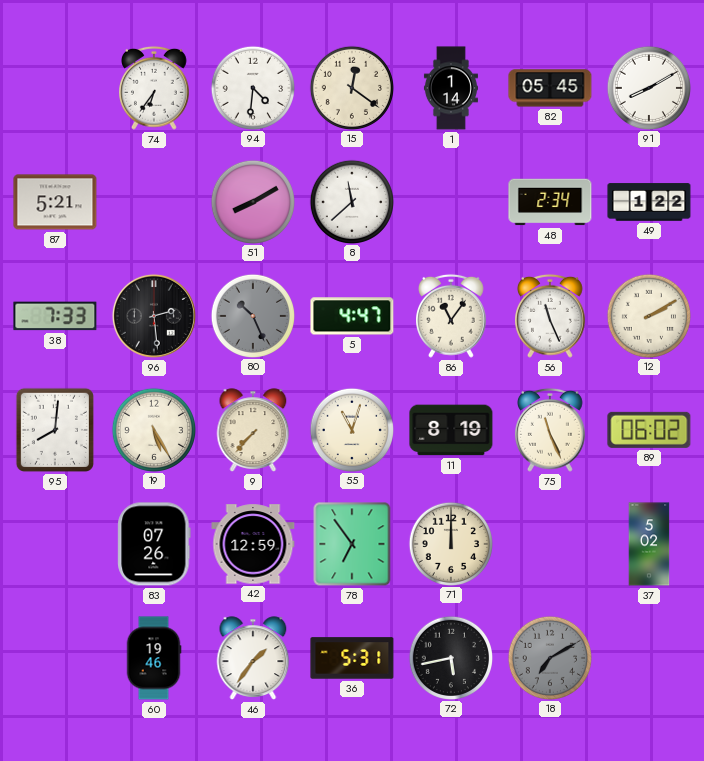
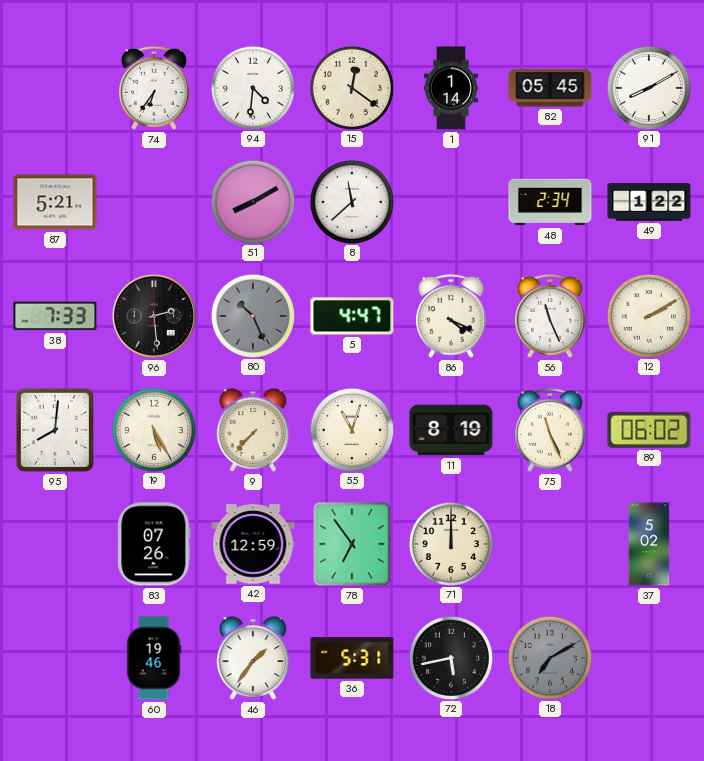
86: 11:06 -> 4:19
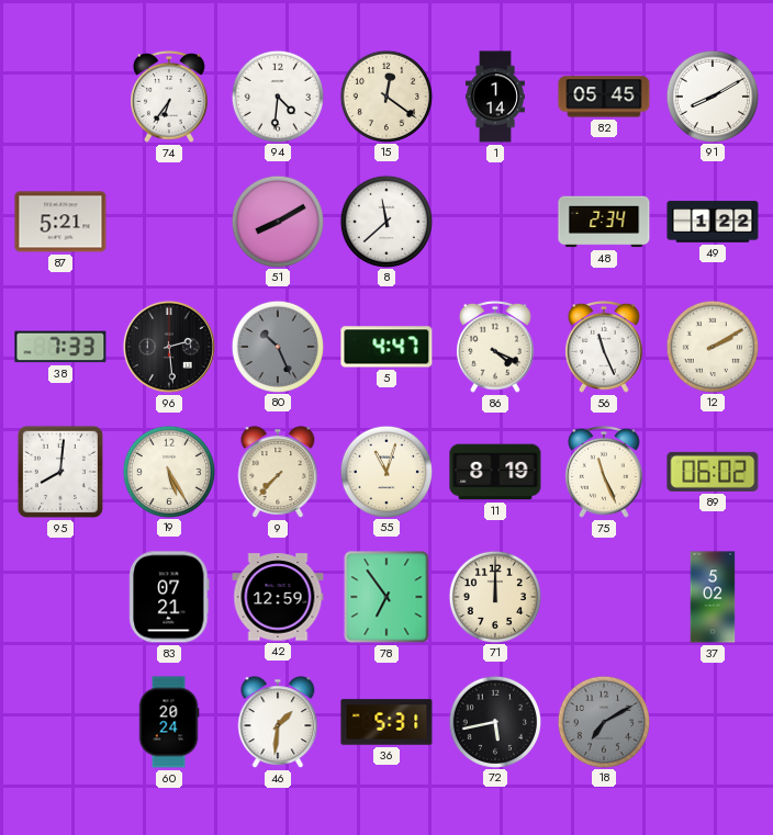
83: 07:26 -> 07:21
60: 19:46 -> 20:24
46: 1:36 -> 1:31
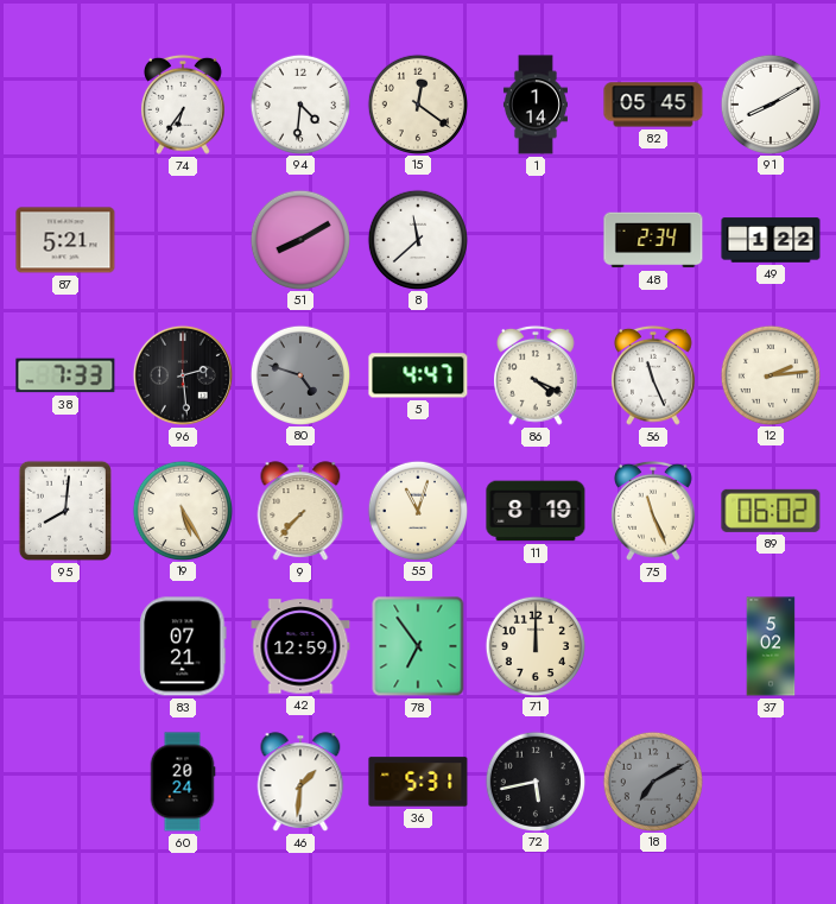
80: 10:26 -> 4:48
12: 2:10 -> 2:14
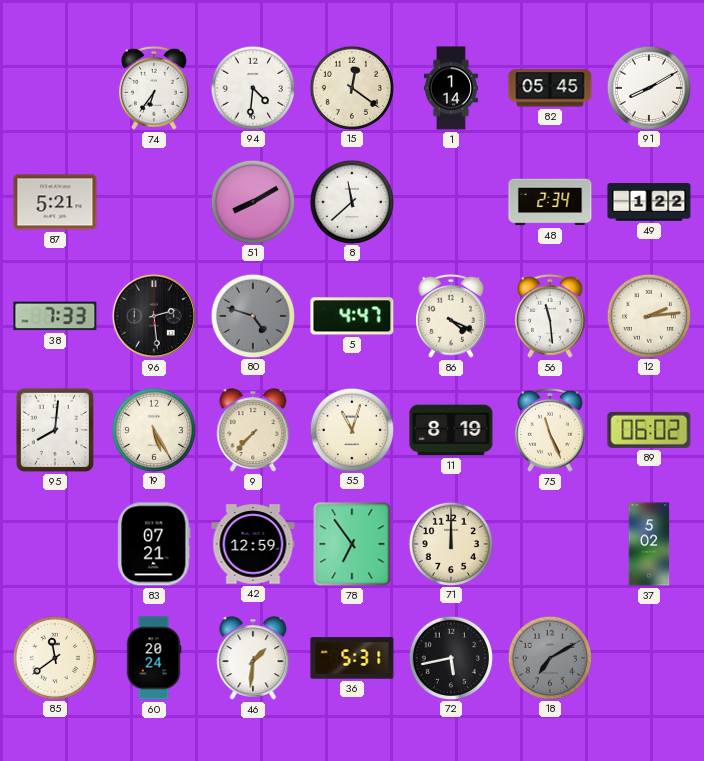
56: 11:26 -> 11:29
85: none -> 11:39
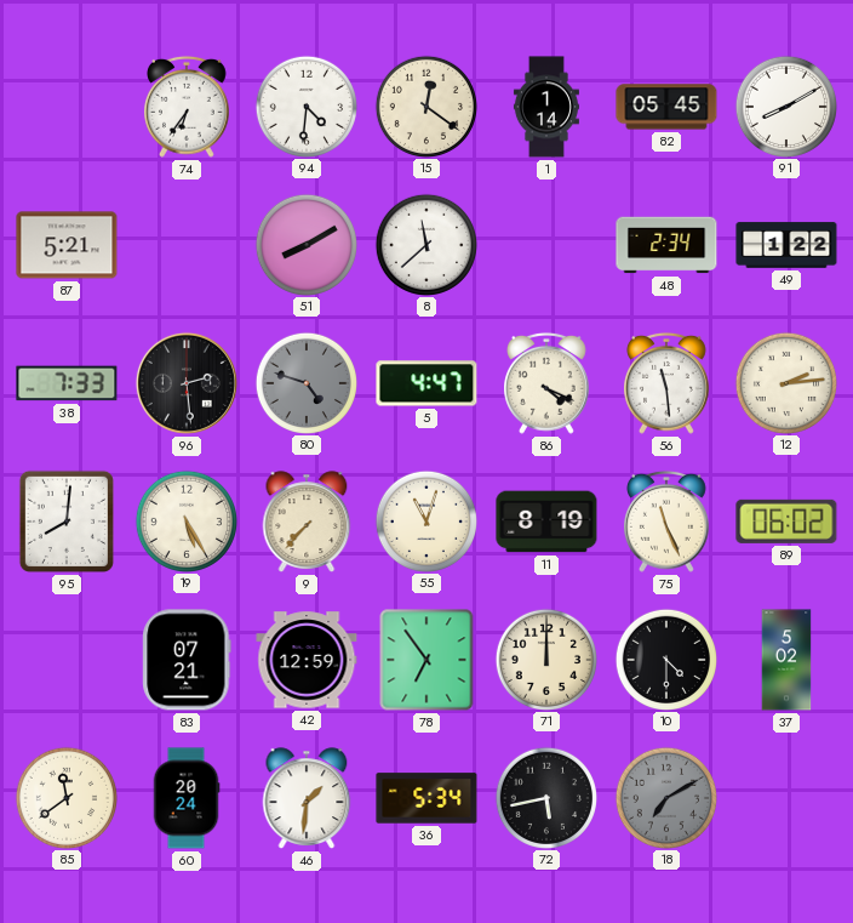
10: none -> 4:30
36: 5:31 -> 5:34
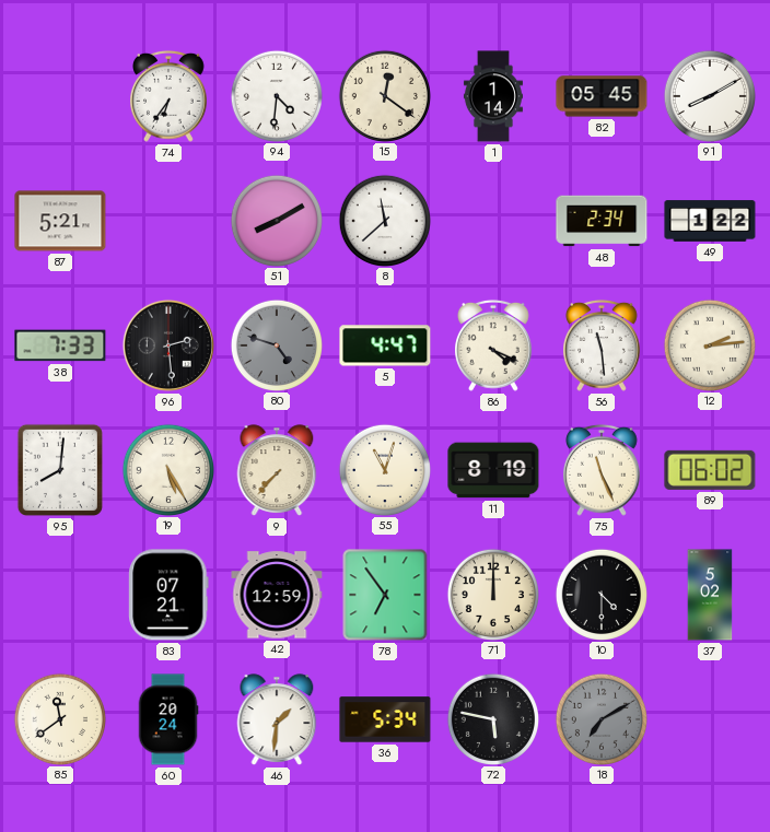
72: 5:43 -> 5:47
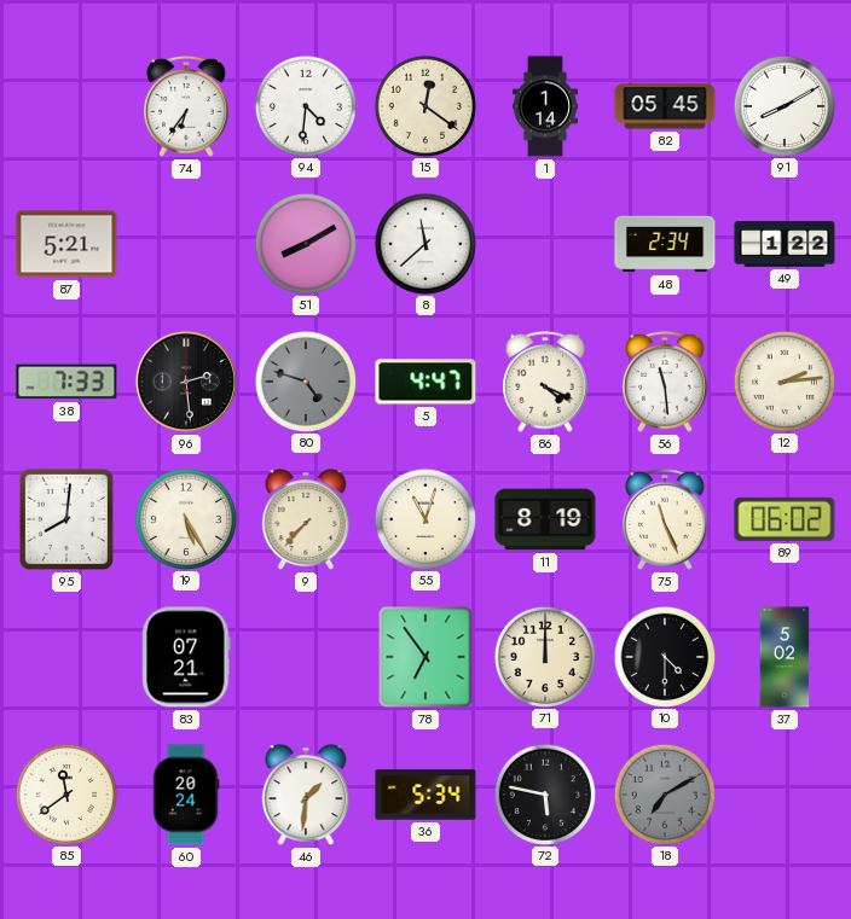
42: 12:59 -> none
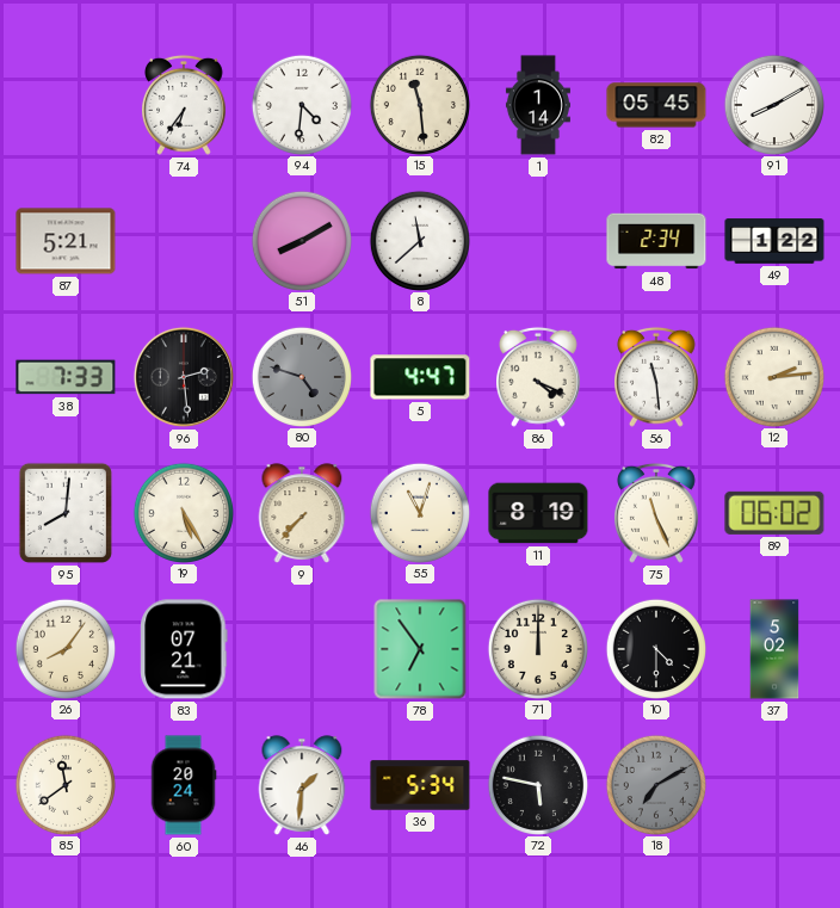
15: 12:21 -> 11:29
26: none -> 8:06
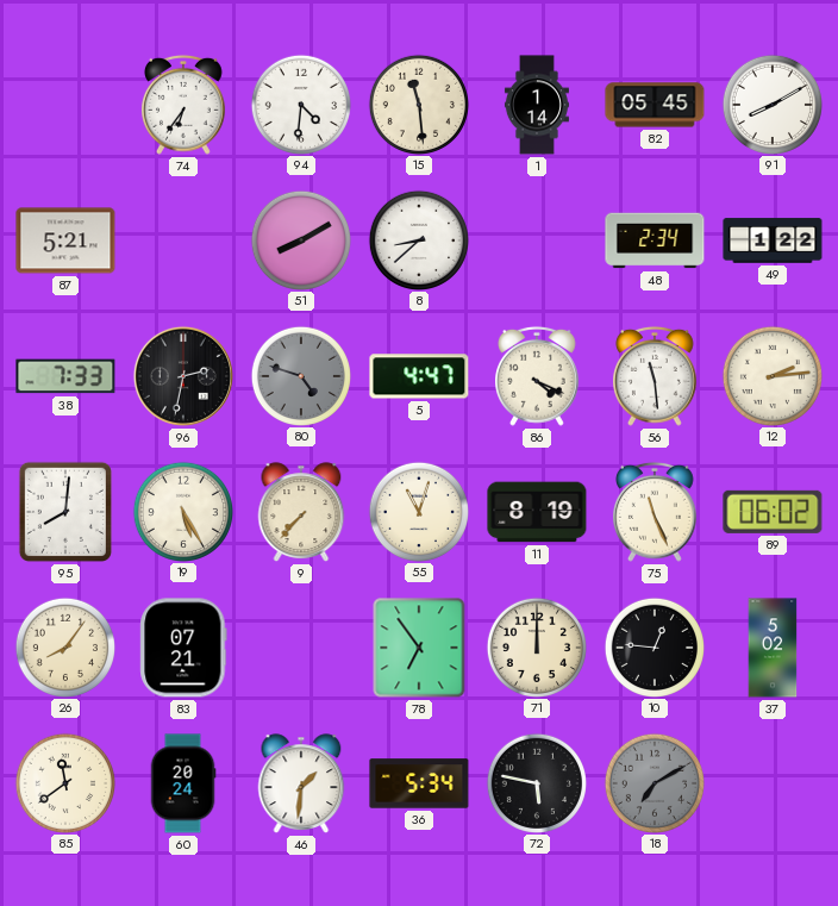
8: 11:38 -> 8:38
96: 2:29 -> 2:32
10: 4:30 -> 12:46
